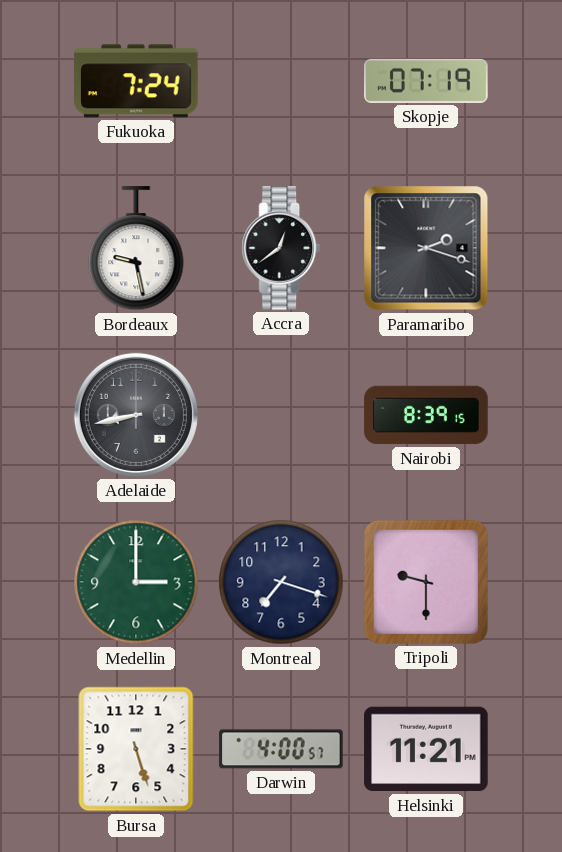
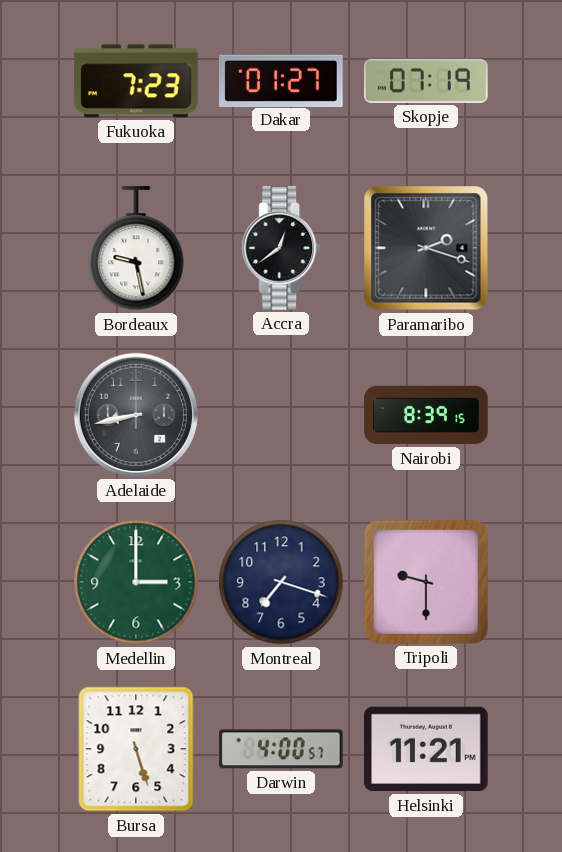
Fukuoka: 7:24 -> 7:23
Dakar: none -> 01:27
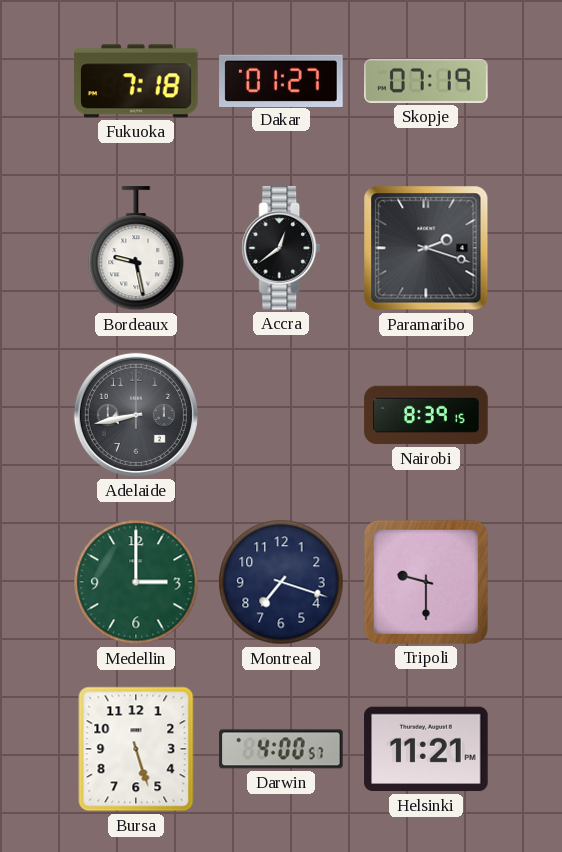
Fukuoka: 7:23 -> 7:18
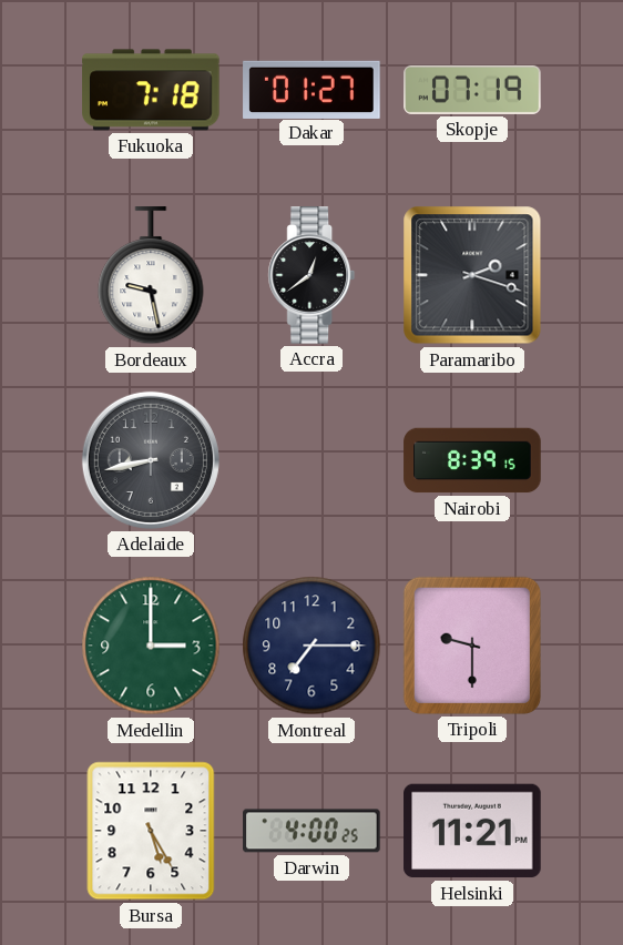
Montreal: 7:18 -> 7:15
Bursa: 5:27 -> 5:25
Darwin: 4:00:57 -> 4:00:25
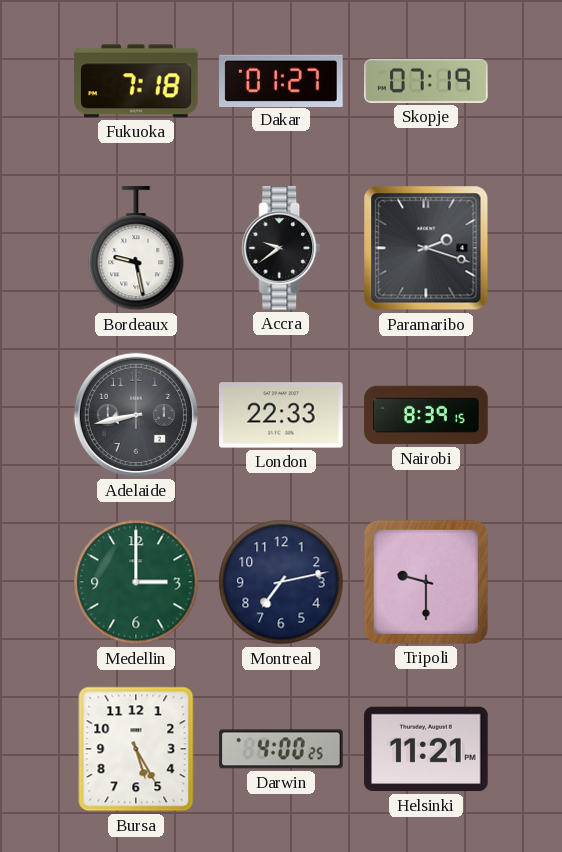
Accra: 12:39 -> 9:39
London: none -> 22:33
Montreal: 7:15 -> 7:13
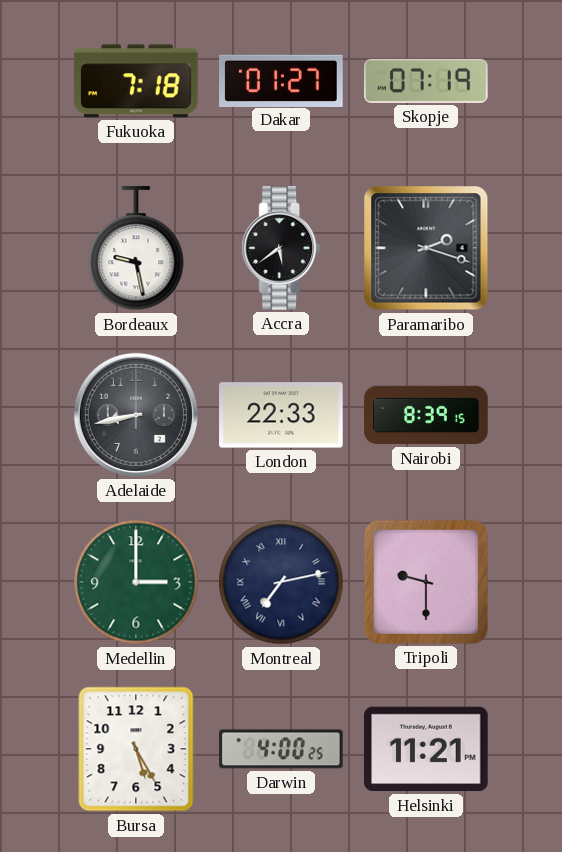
Accra: 9:39 -> 5:39
Montreal numerals: Arabic -> Roman
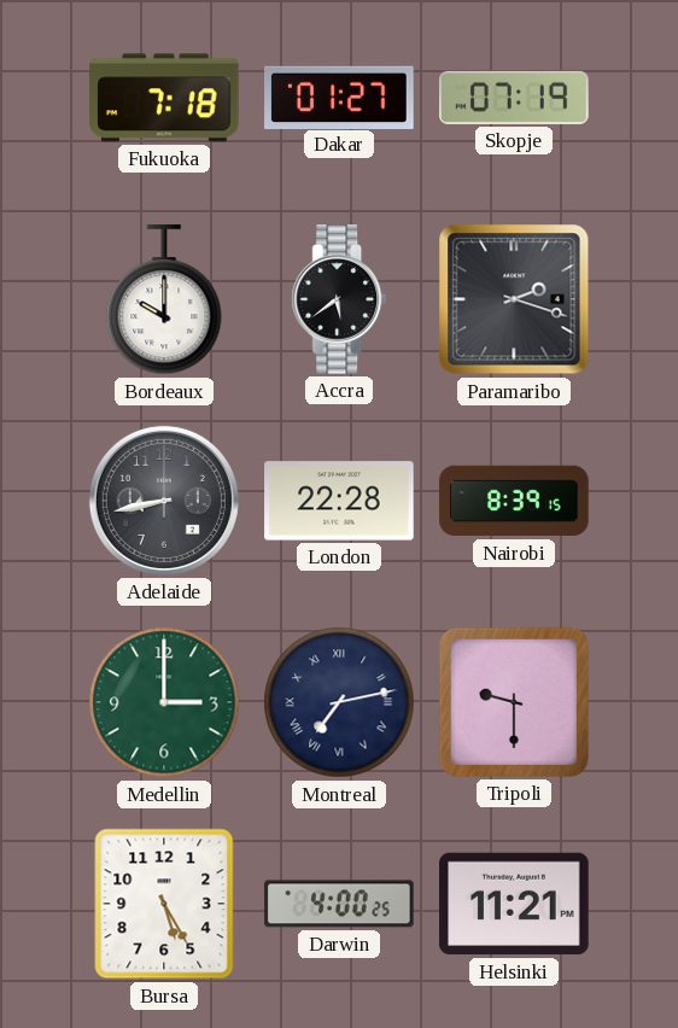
Bordeaux: 9:28 -> 10:00
London: 22:33 -> 22:28
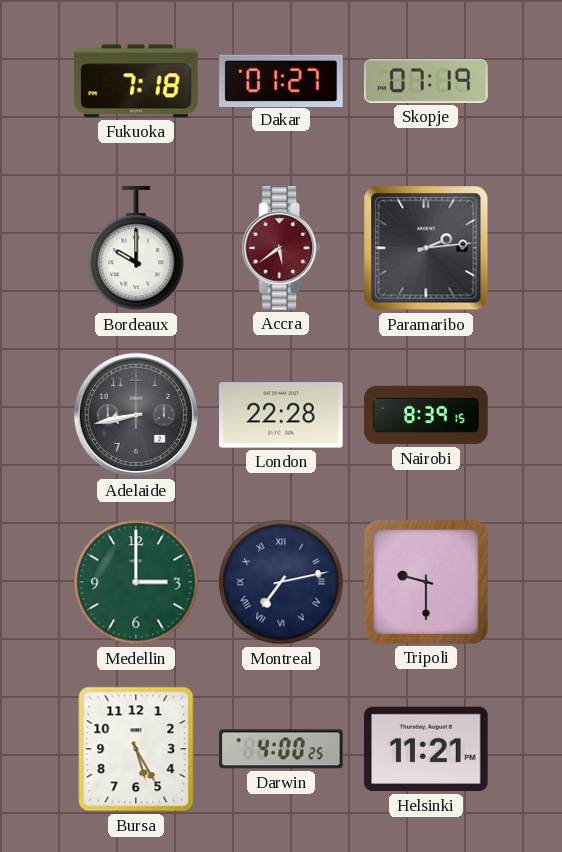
Accra dial: black -> burgundy
Paramaribo: 2:18 -> 2:14
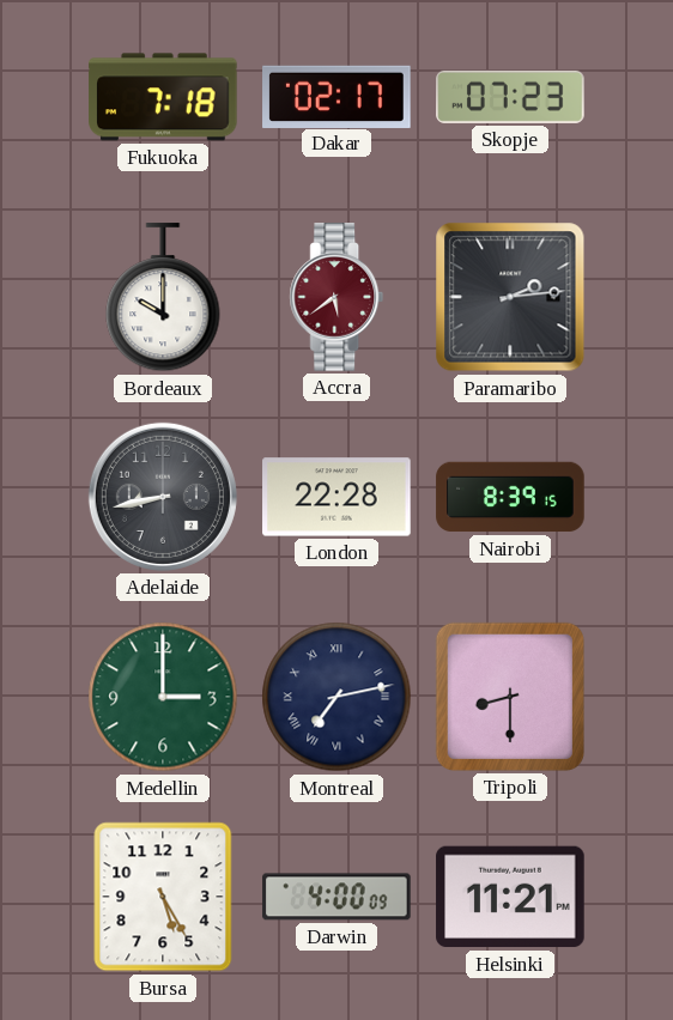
Dakar: 01:27 -> 02:17
Skopje: 07:19 -> 07:23
Tripoli: 9:30 -> 8:30
Darwin: 4:00:25 -> 4:00:09
